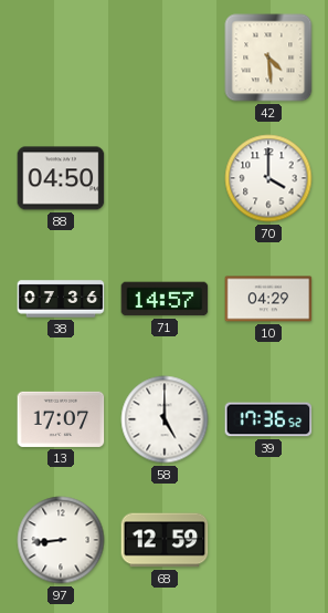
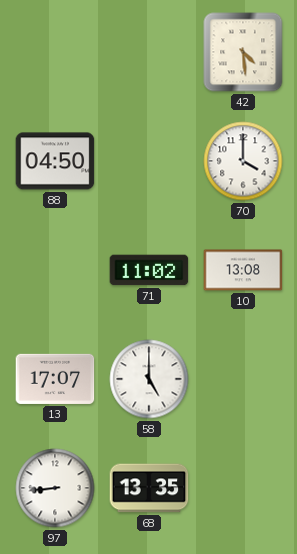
38: 07:36 -> none
71: 14:57 -> 11:02
10: 04:29 -> 13:08
39: 17:36 -> none
68: 12:59 -> 13:35
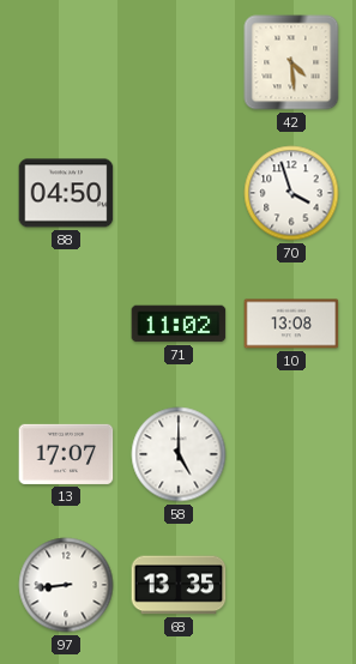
70: 4:00 -> 3:57
